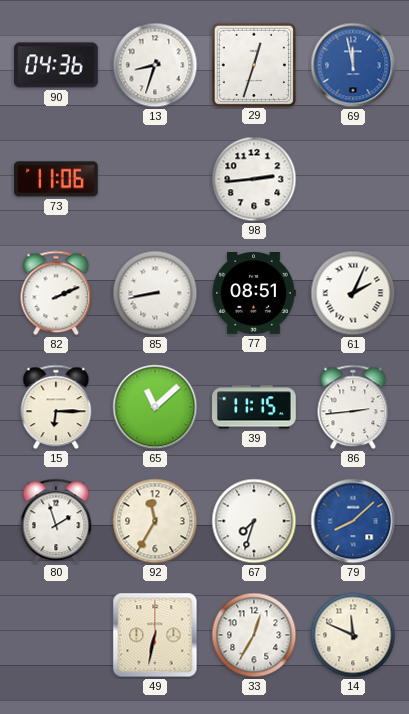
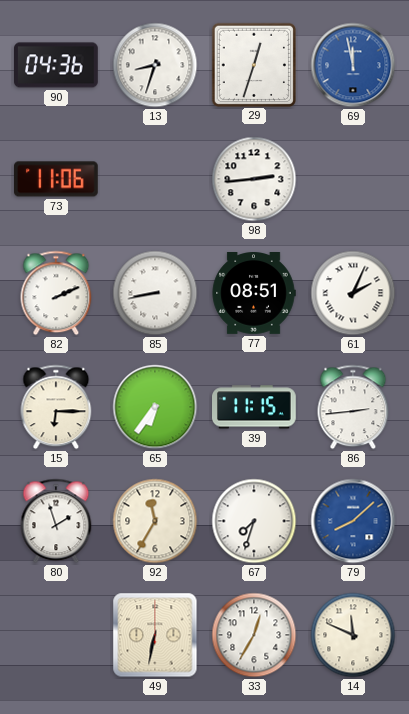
65: 11:08 -> 6:36
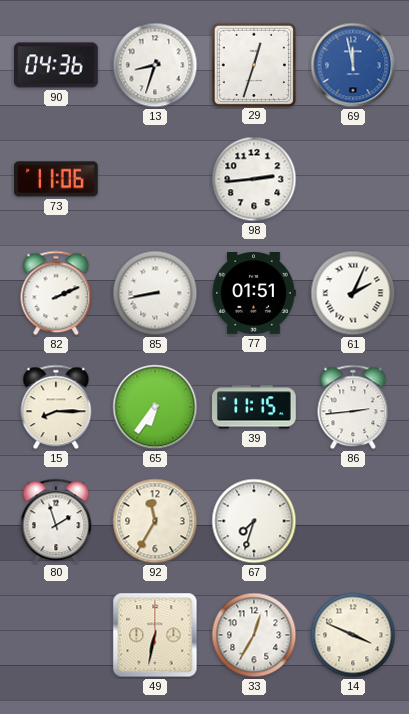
77: 08:51 -> 01:51
15: 6:15 -> 8:15
79: 8:08 -> none
14: 11:49 -> 3:49
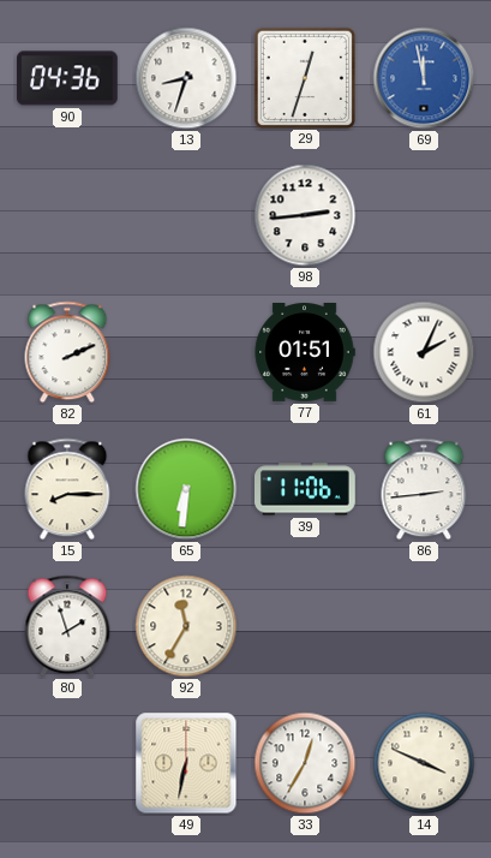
73: 11:06 -> none
85: 8:43 -> none
65: 6:36 -> 6:31
39: 11:15 -> 11:06
67: 7:33 -> none
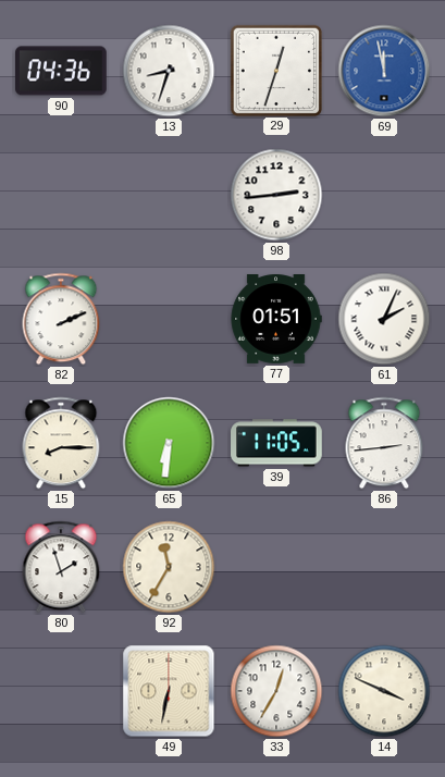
39: 11:06 -> 11:05
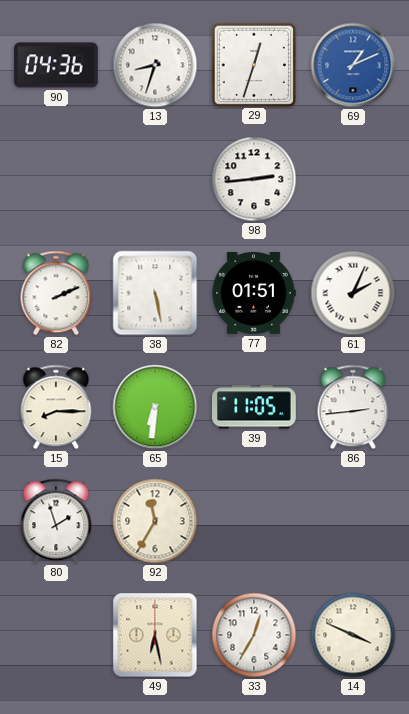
69: 11:58 -> 1:11
38: none -> 5:28
49: 6:32 -> 6:28
